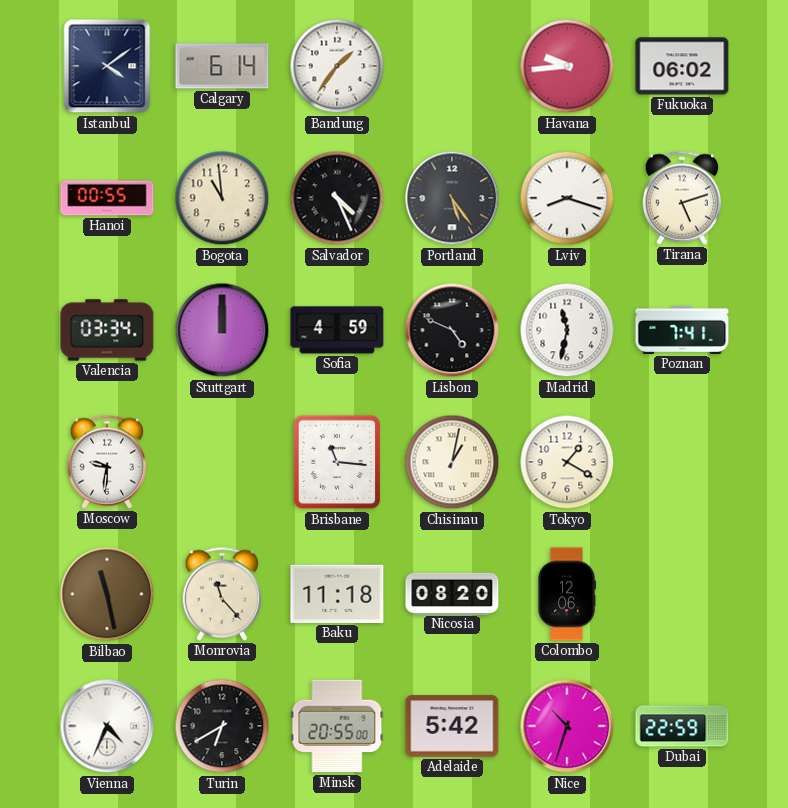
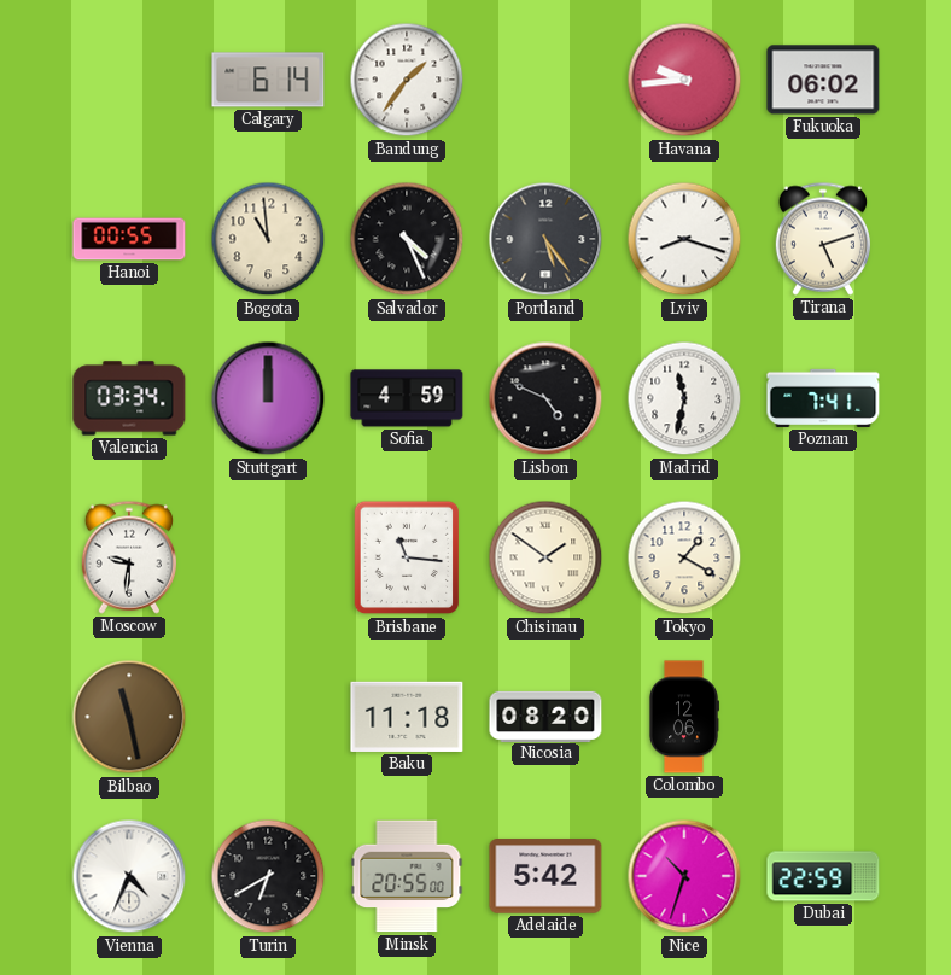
Istanbul: 4:09 -> none
Chisinau: 1:02 -> 1:51
Monrovia: 11:23 -> none
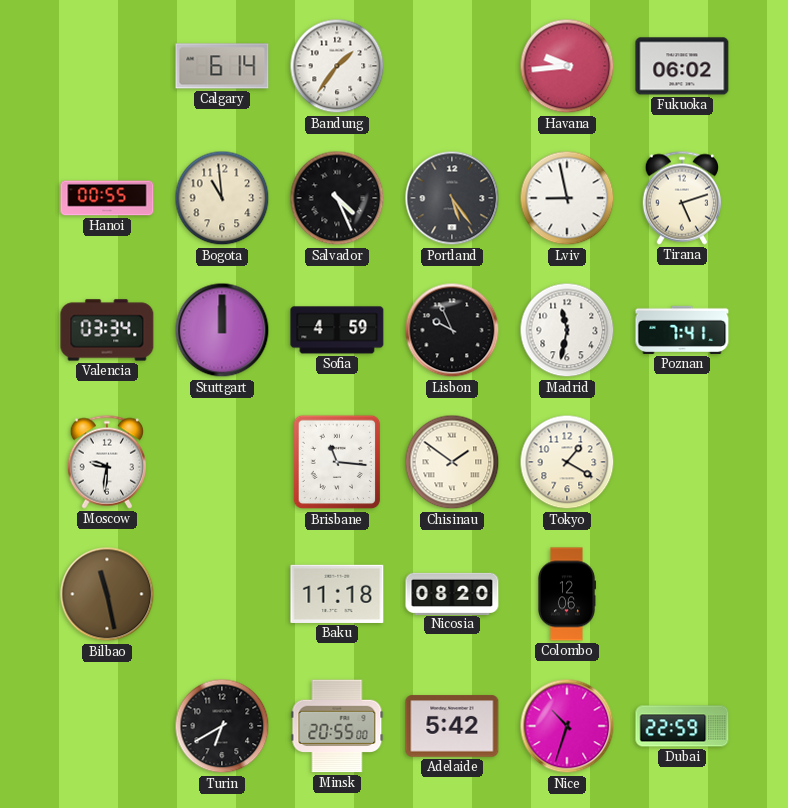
Lviv: 8:18 -> 8:58
Lisbon: 4:49 -> 9:56
Vienna: 4:34 -> none
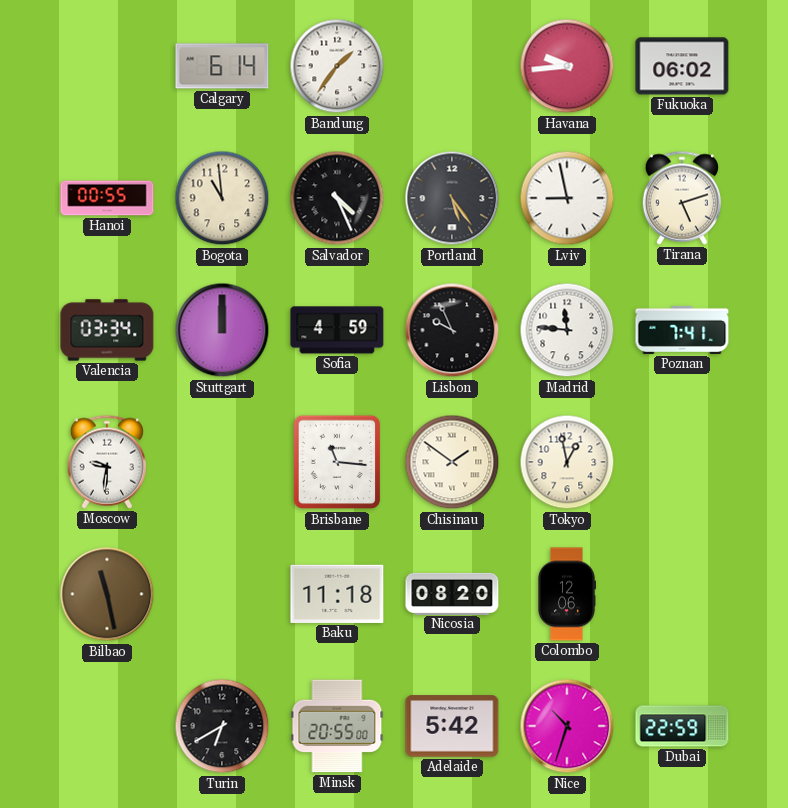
Madrid: 11:32 -> 11:46
Tokyo: 1:20 -> 12:58
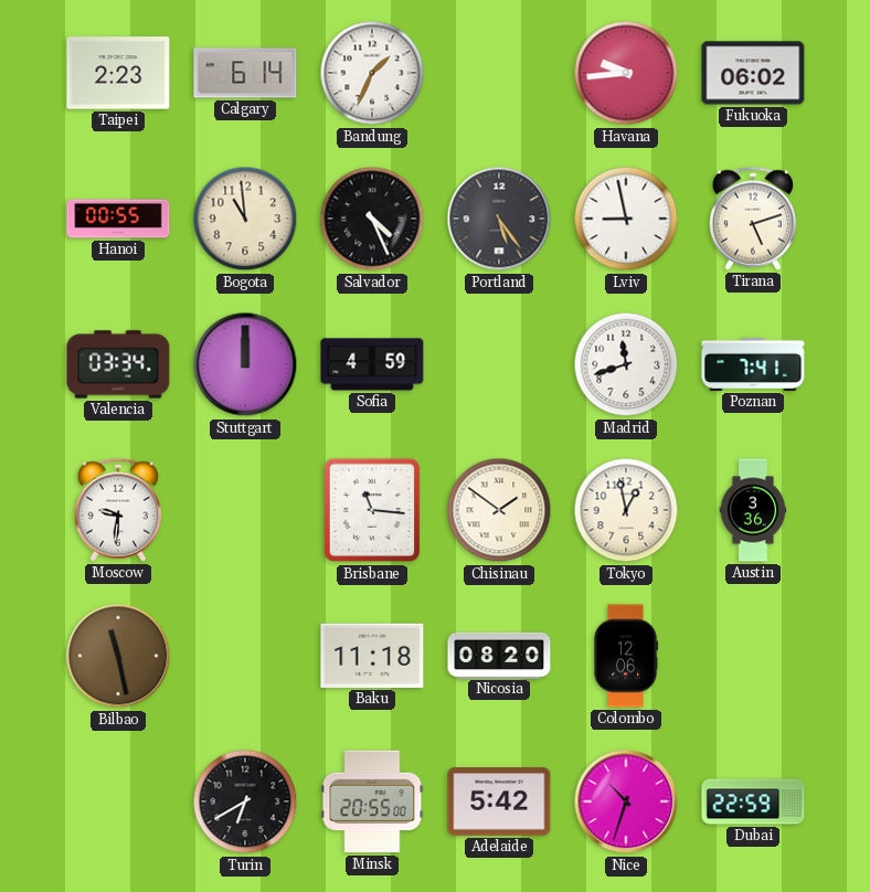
Taipei: none -> 2:23
Bandung: 1:36 -> 1:34
Lisbon: 9:56 -> none
Madrid: 11:46 -> 11:42
Austin: none -> 3:36
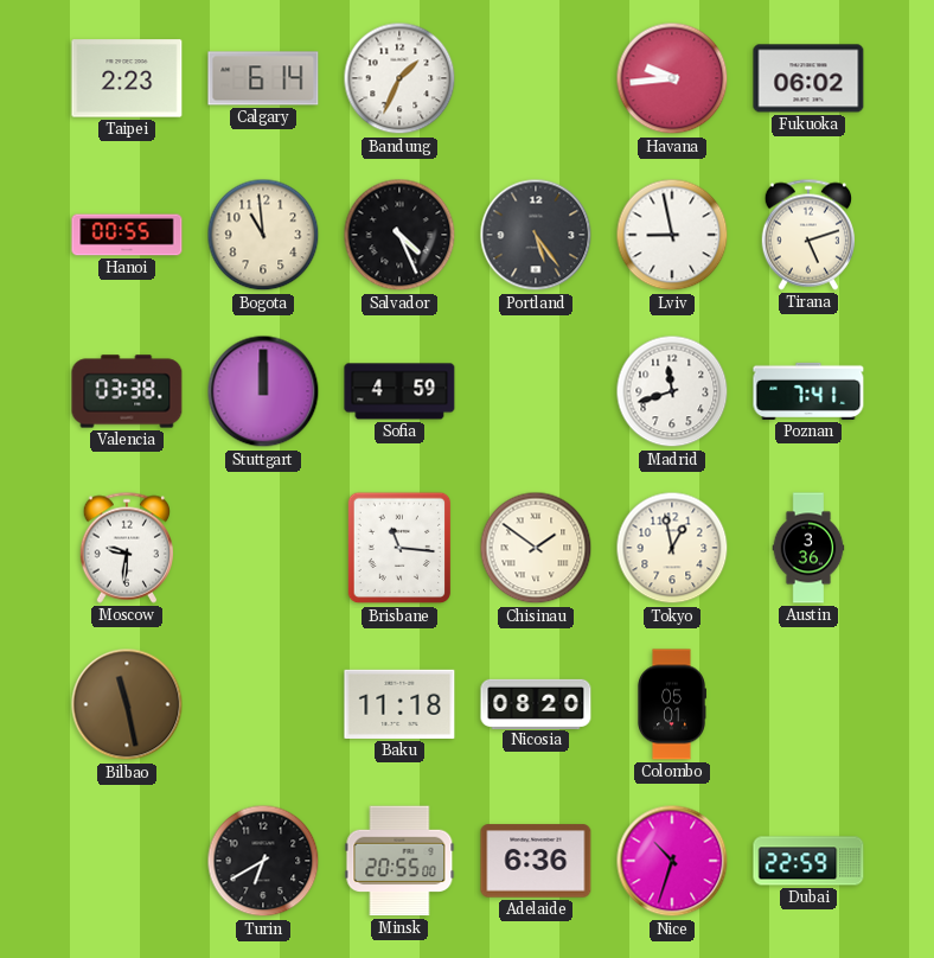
Valencia: 03:34 -> 03:38
Colombo: 12:06 -> 05:01
Adelaide: 5:42 -> 6:36
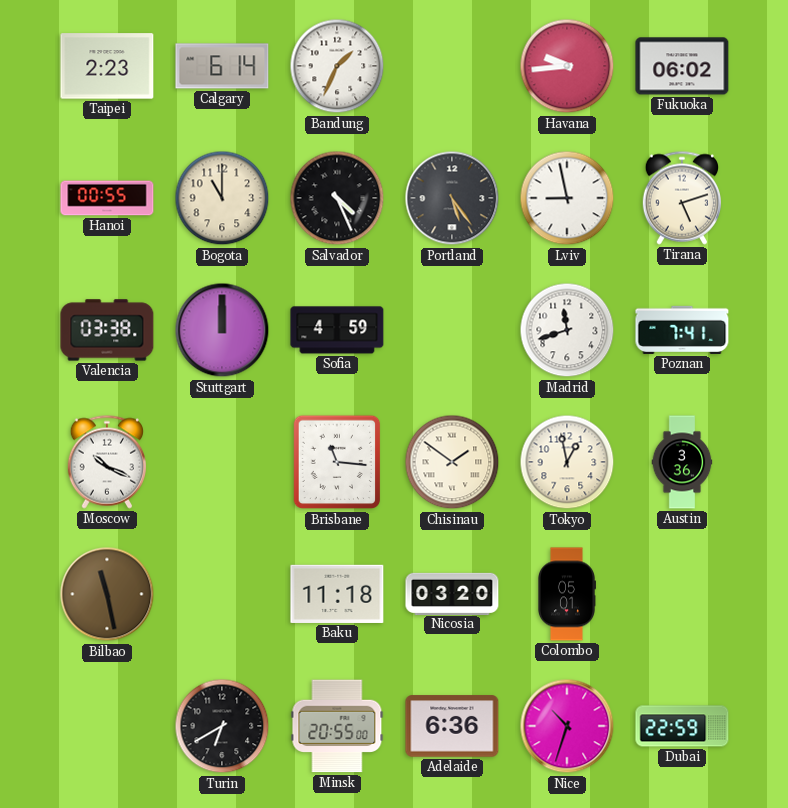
Bogota: 10:59 -> 11:00
Moscow: 9:31 -> 10:19
Nicosia: 08:20 -> 03:20
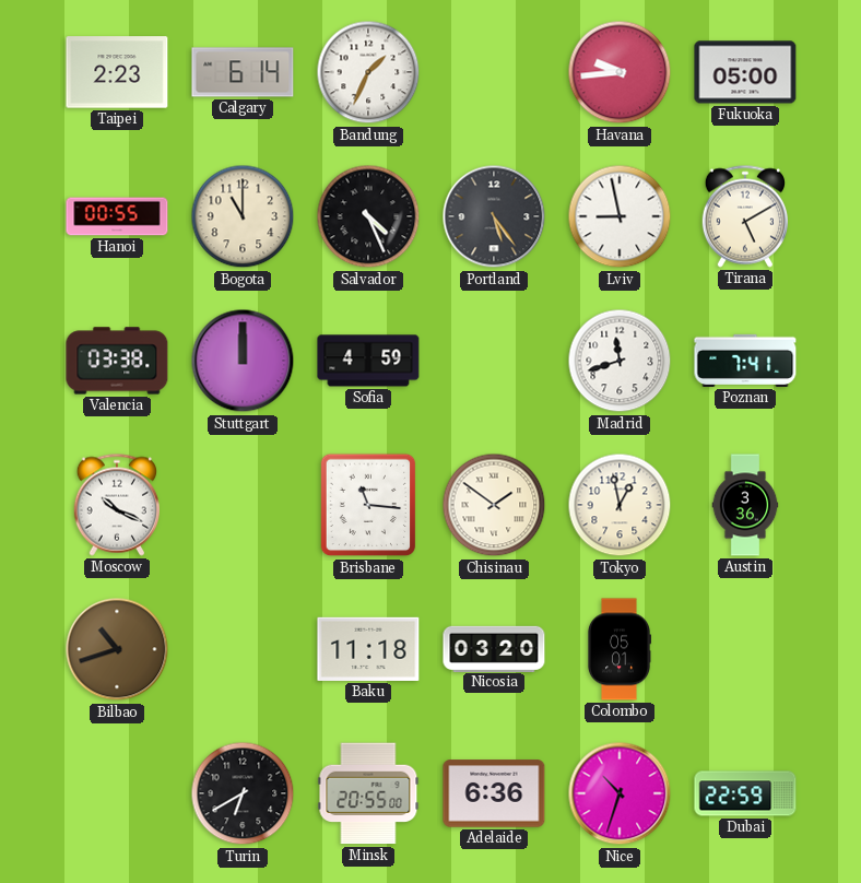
Fukuoka: 06:02 -> 05:00
Tirana: 5:12 -> 5:10
Bilbao: 11:28 -> 10:42
